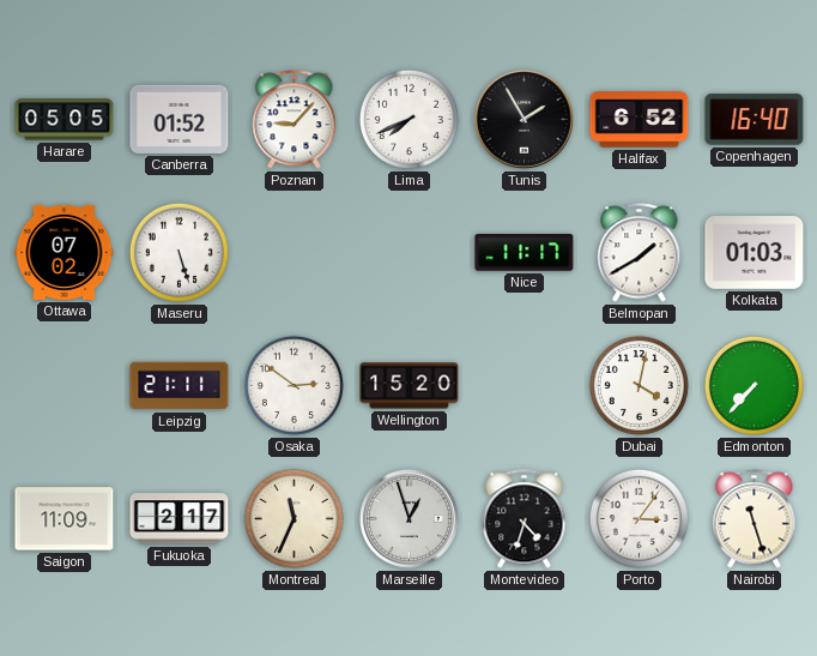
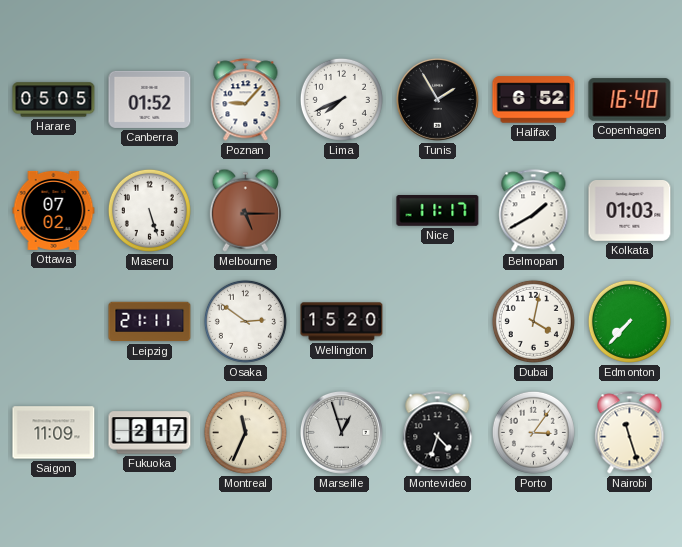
Melbourne: none -> 5:15
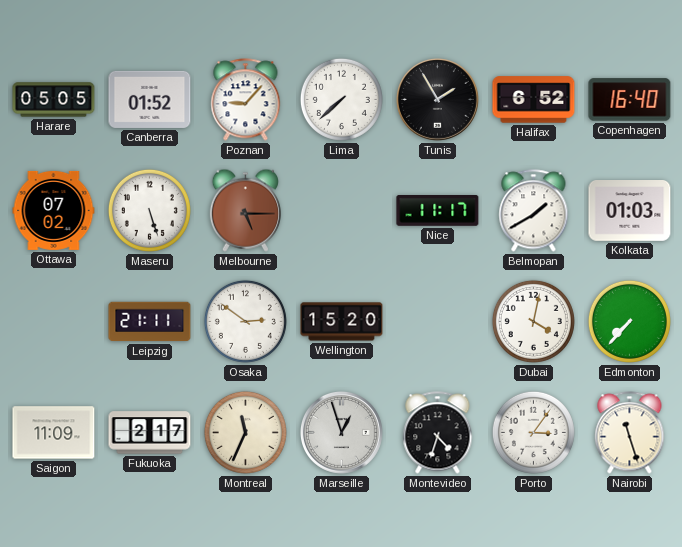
Lima: 7:41 -> 7:38
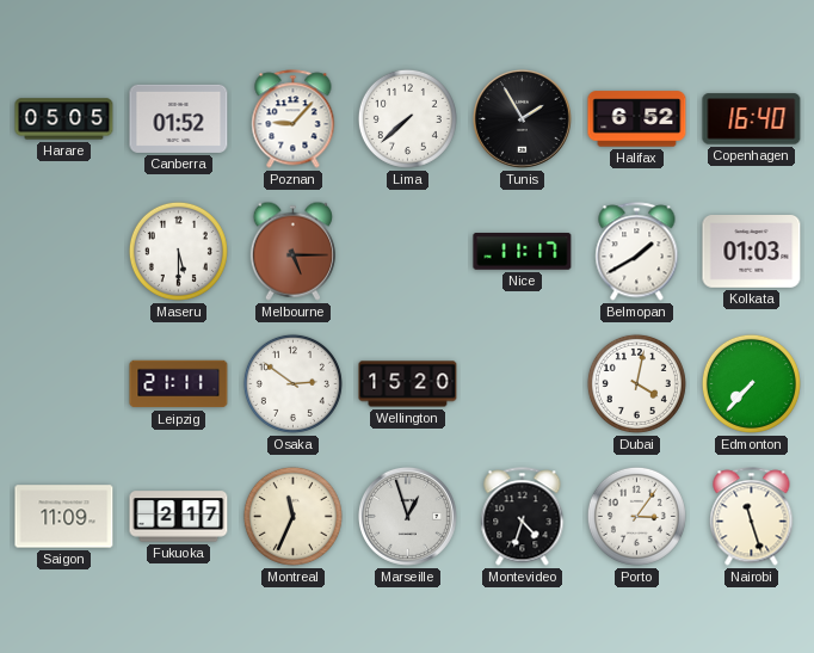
Ottawa: 07:02 -> none
Maseru: 5:27 -> 5:30
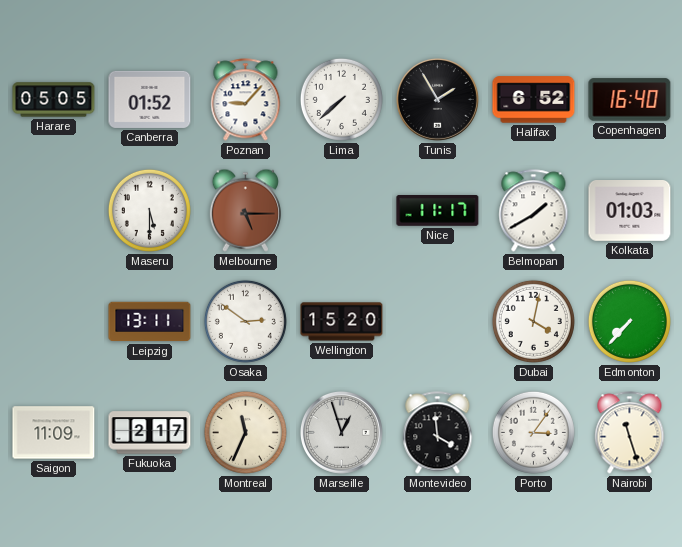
Leipzig: 21:11 -> 13:11
Montevideo: 4:33 -> 3:59
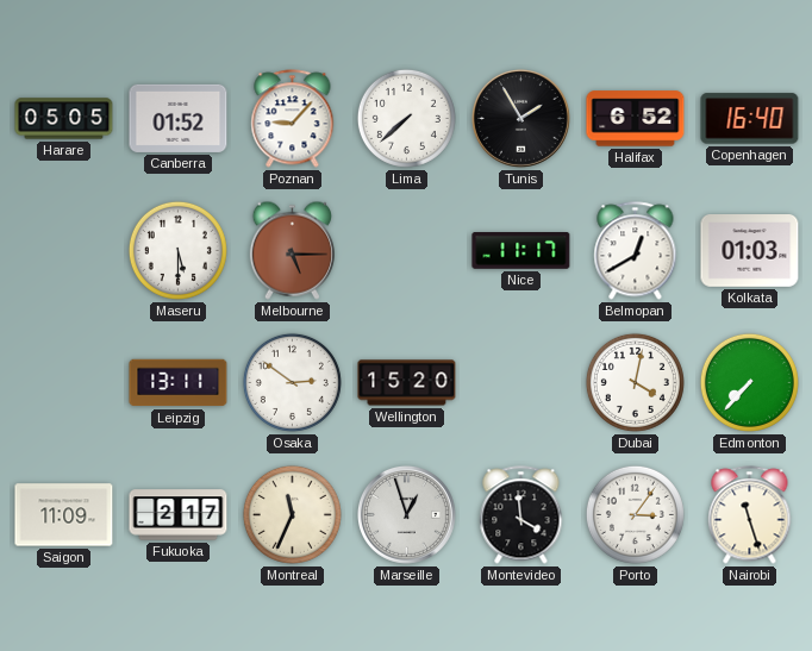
Belmopan: 1:40 -> 12:40
